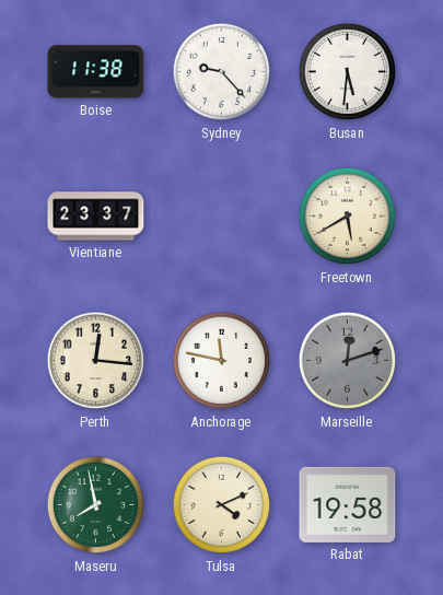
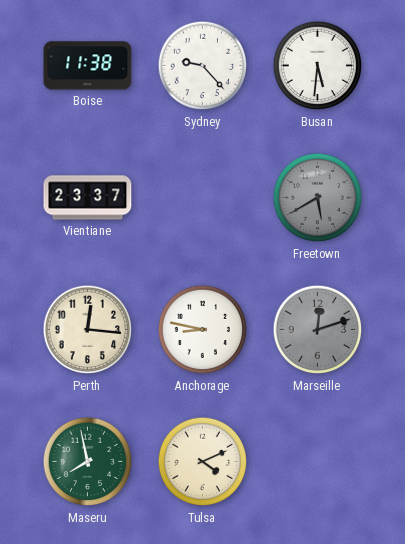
Freetown dial: cream -> grey
Anchorage: 11:47 -> 8:47
Rabat: 19:58 -> none
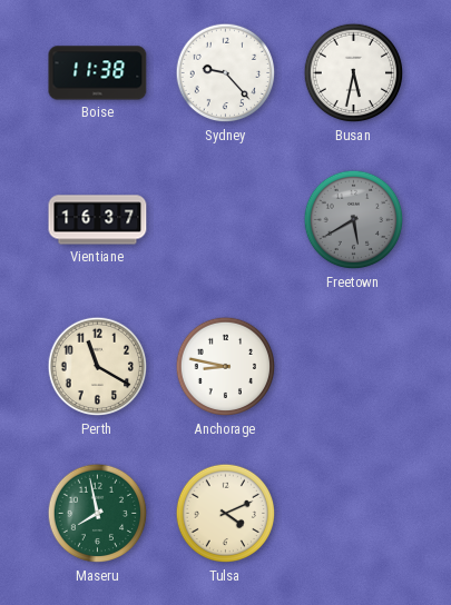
Busan: 5:31 -> 5:32
Vientiane: 23:37 -> 16:37
Perth: 12:16 -> 11:20
Marseille: 12:12 -> none
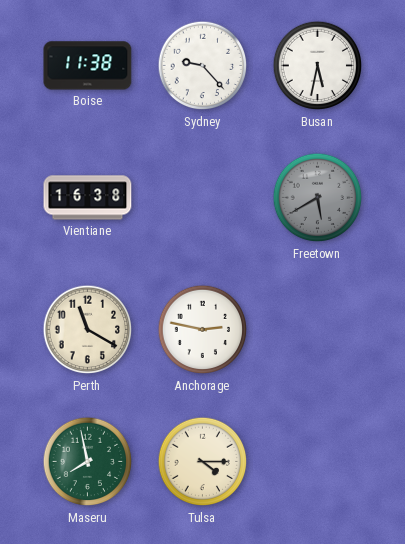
Vientiane: 16:37 -> 16:38
Anchorage: 8:47 -> 2:47
Tulsa: 4:11 -> 4:15
